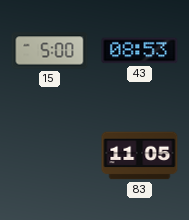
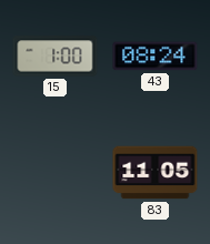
15: 5:00 -> 1:00
43: 08:53 -> 08:24
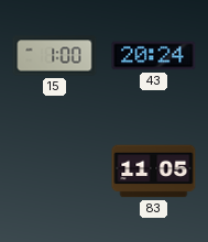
43: 08:24 -> 20:24
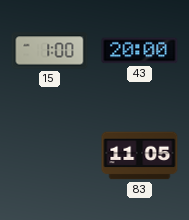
43: 20:24 -> 20:00
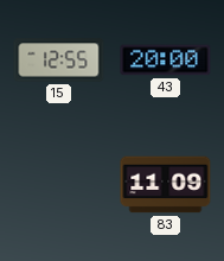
15: 1:00 -> 12:55
83: 11:05 -> 11:09
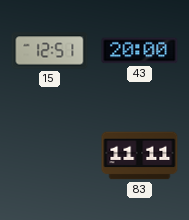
15: 12:55 -> 12:51
83: 11:09 -> 11:11
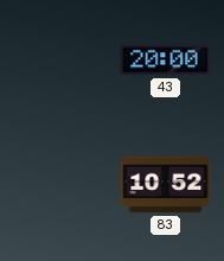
15: 12:51 -> none
83: 11:11 -> 10:52
